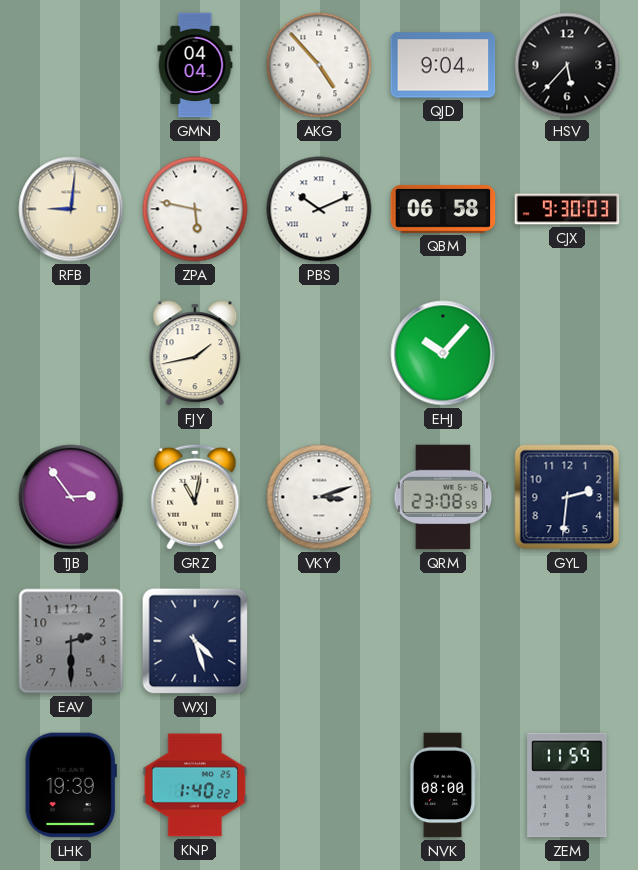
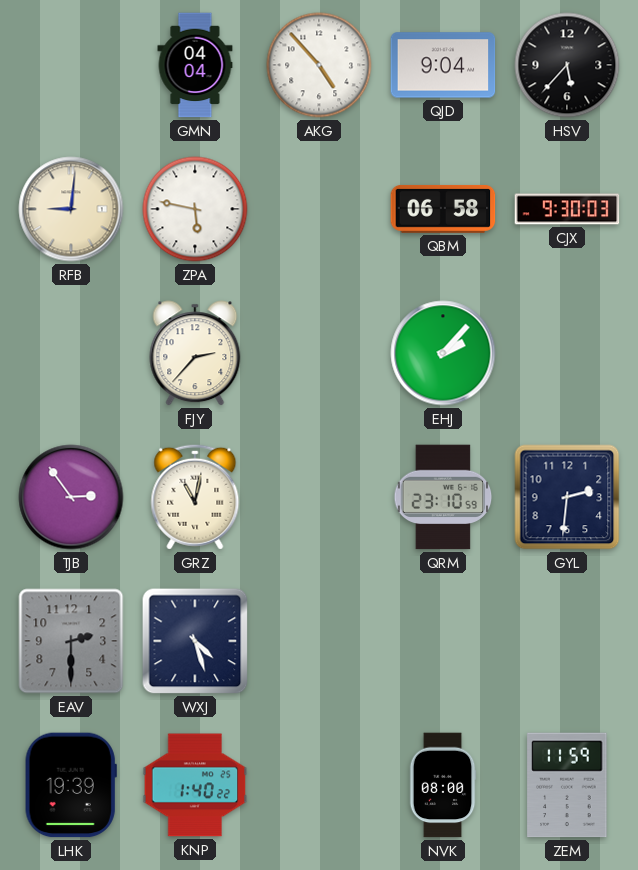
PBS: 10:11 -> none
FJY: 1:43 -> 2:37
EHJ: 10:07 -> 2:07
VKY: 3:12 -> none
QRM: 23:08 -> 23:10
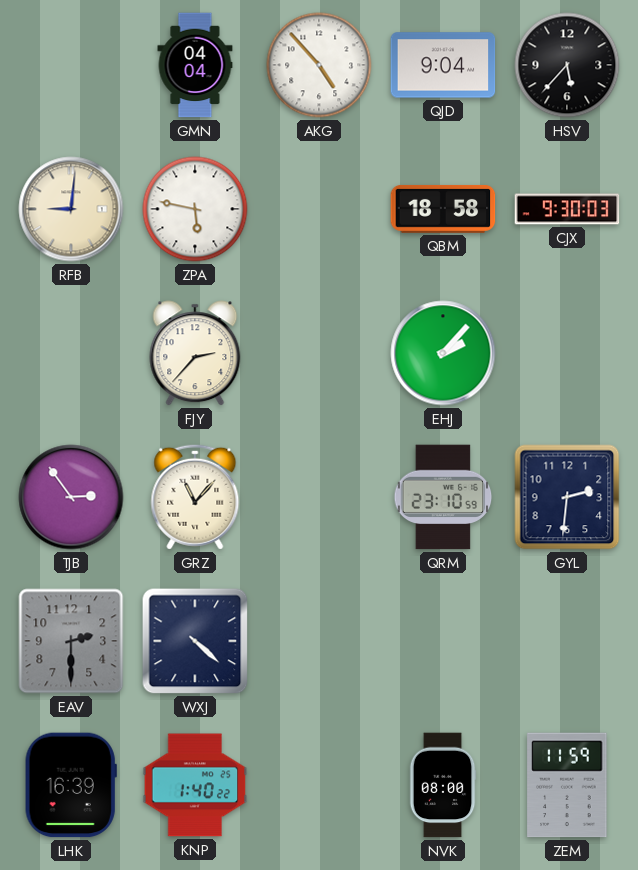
QBM: 06:58 -> 18:58
GRZ: 11:02 -> 11:07
WXJ: 4:27 -> 4:22
LHK: 19:39 -> 16:39
